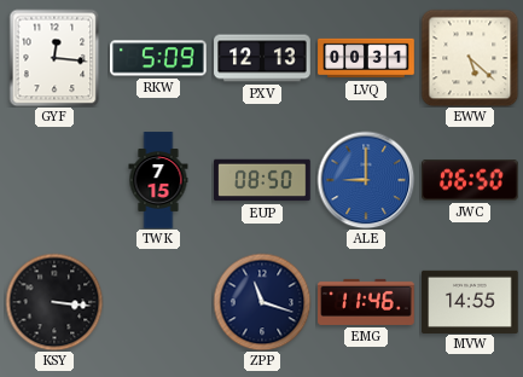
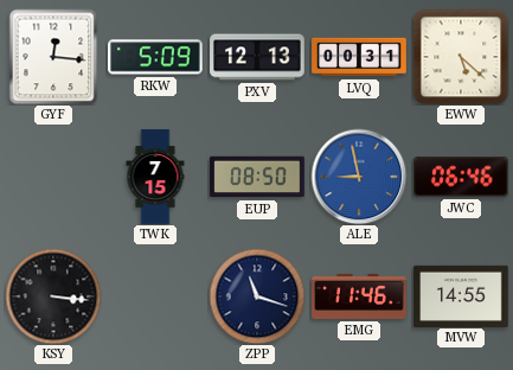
ALE: 9:00 -> 8:58
JWC: 06:50 -> 06:46
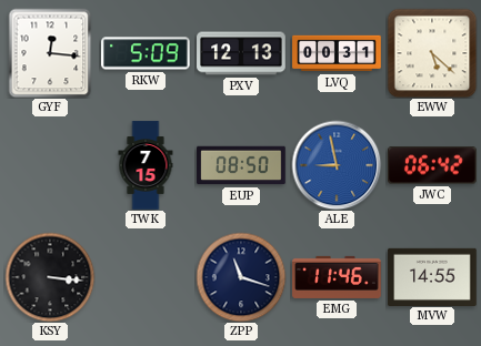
JWC: 06:46 -> 06:42
